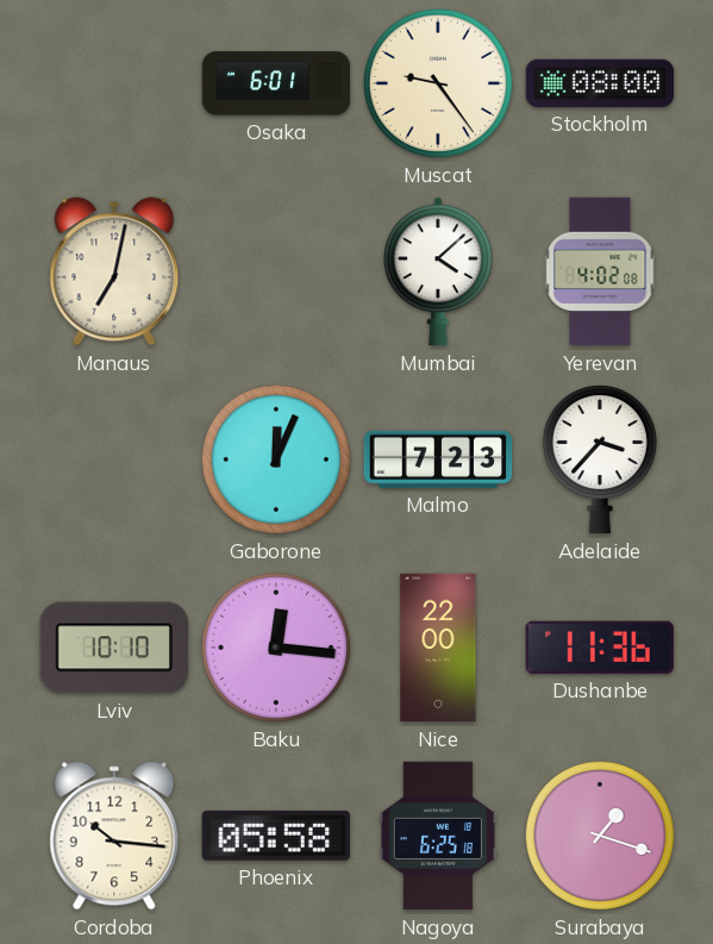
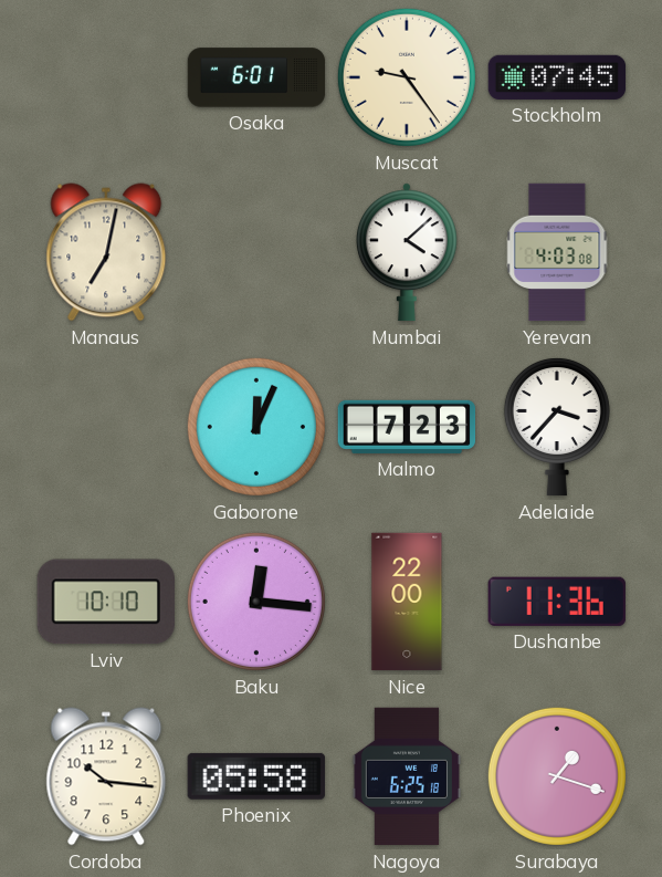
Stockholm: 08:00 -> 07:45
Yerevan: 4:02 -> 4:03
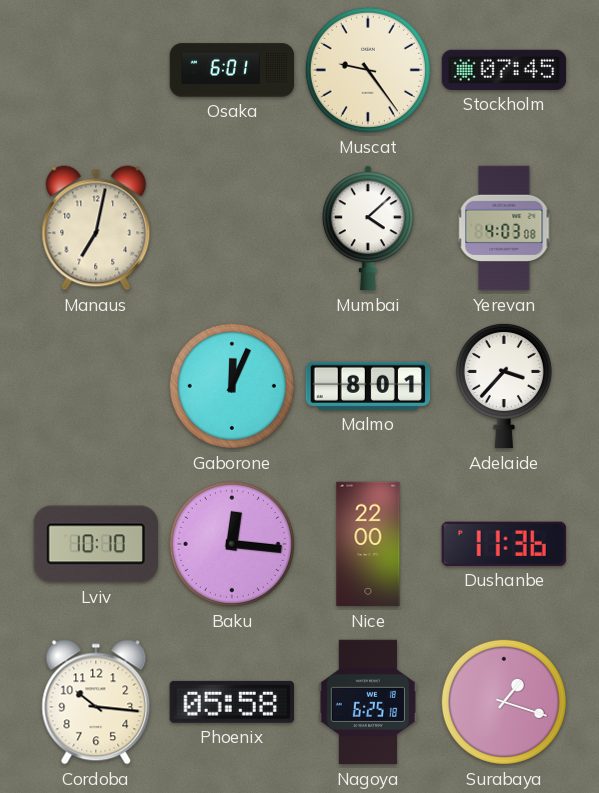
Malmo: 7:23 -> 8:01
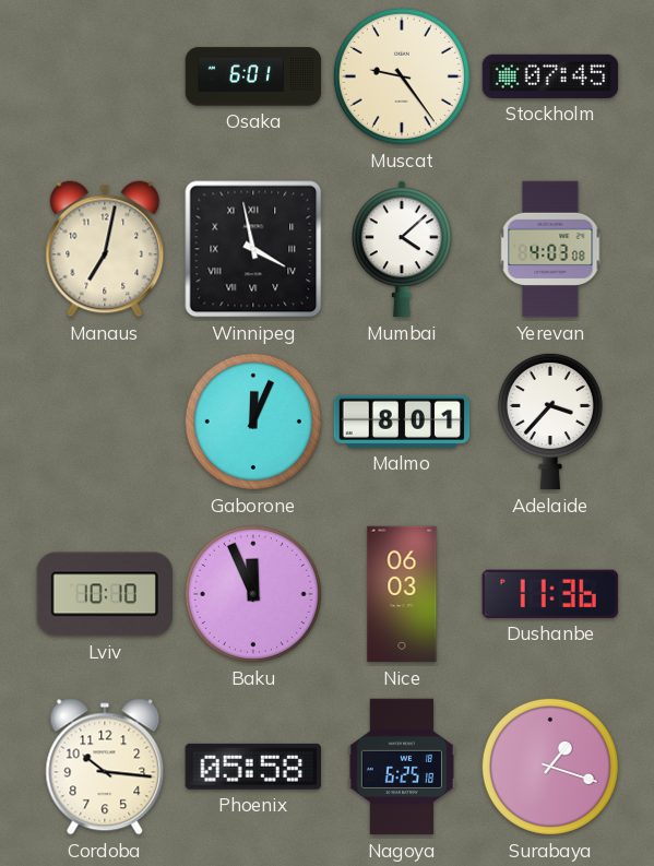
Winnipeg: none -> 3:58
Baku: 12:16 -> 11:56
Nice: 22:00 -> 06:03
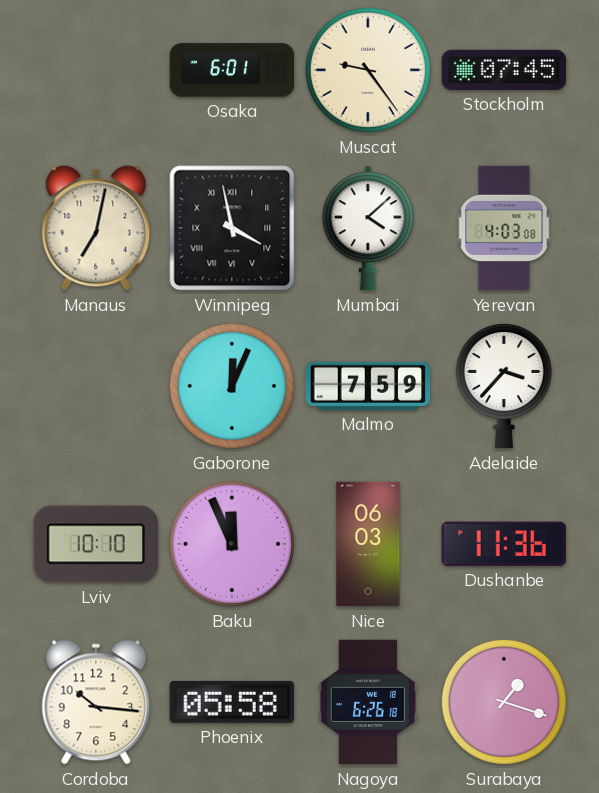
Malmo: 8:01 -> 7:59
Nagoya: 6:25 -> 6:26
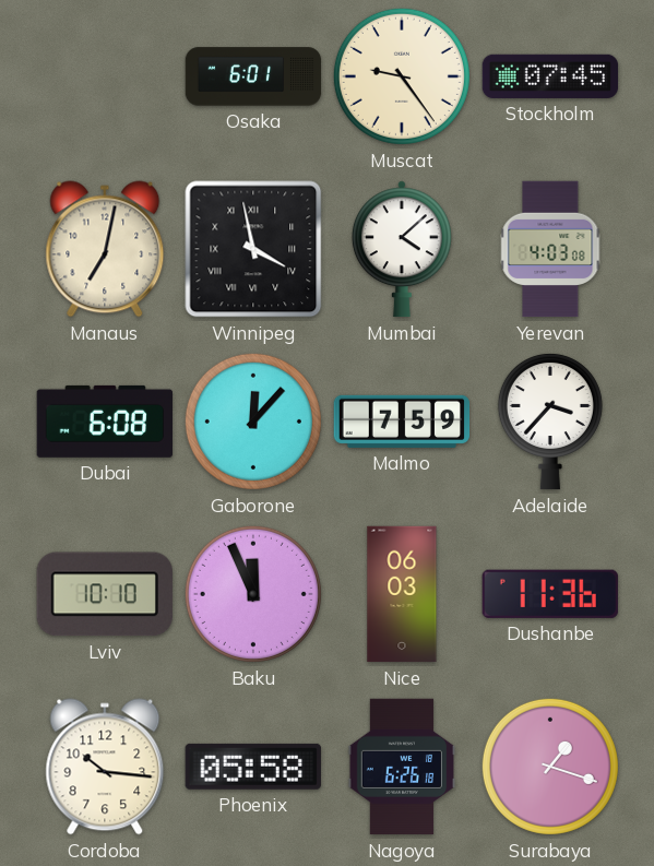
Dubai: none -> 6:08
Gaborone: 12:04 -> 12:07
